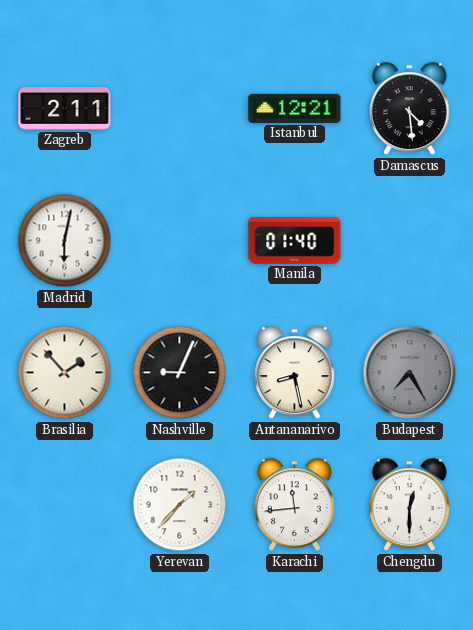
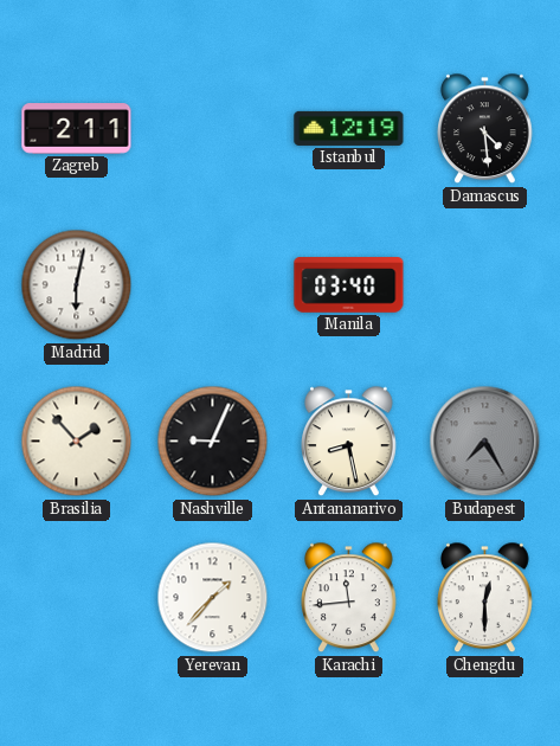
Istanbul: 12:21 -> 12:19
Manila: 01:40 -> 03:40
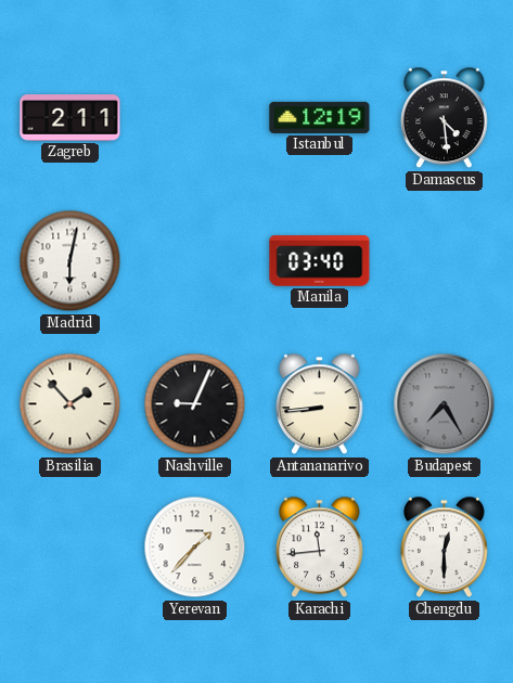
Antananarivo: 8:28 -> 8:44
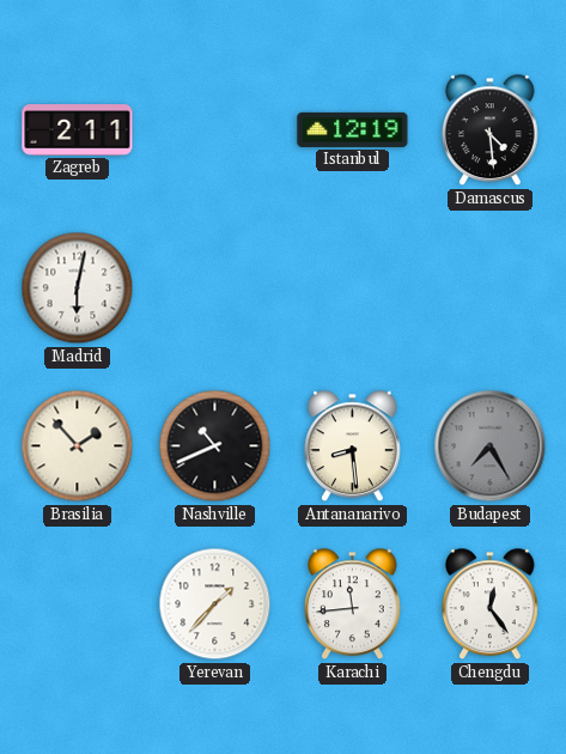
Manila: 03:40 -> none
Nashville: 9:04 -> 10:41
Antananarivo: 8:44 -> 8:29
Chengdu: 12:30 -> 12:24
